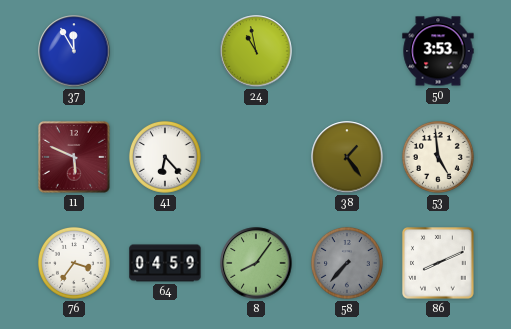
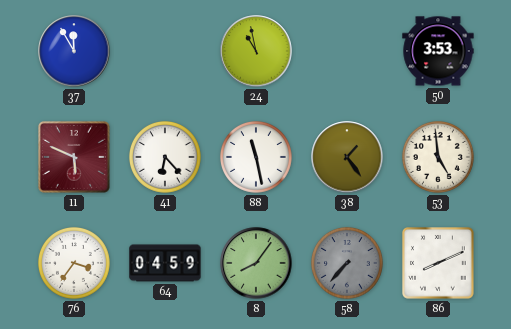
88: none -> 11:28
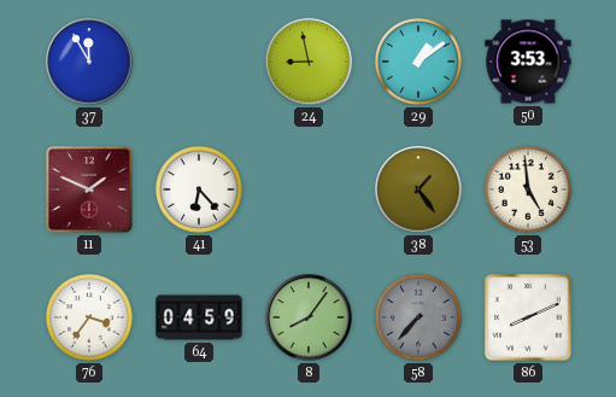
24: 10:58 -> 8:58
29: none -> 1:09
11: 5:49 -> 1:49
88: 11:28 -> none
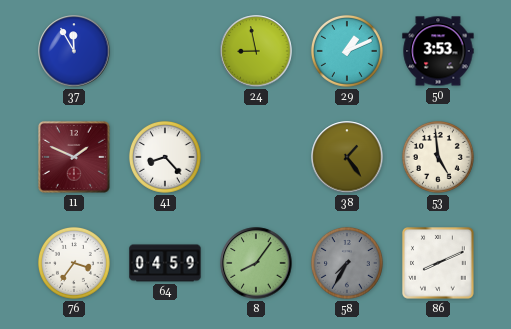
29: 1:09 -> 1:11
41: 6:23 -> 8:23
58: 7:37 -> 7:35
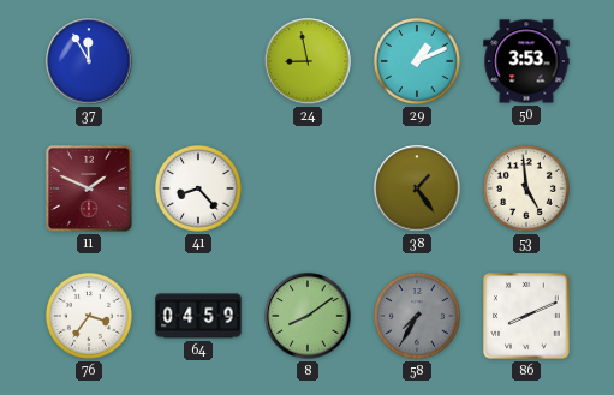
8: 8:06 -> 8:09
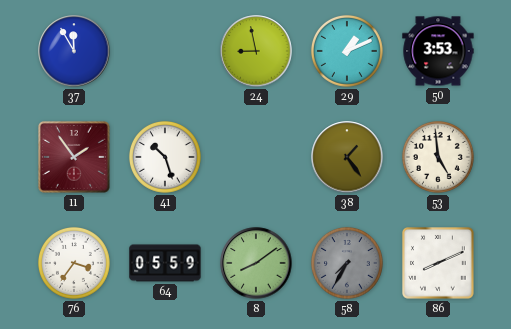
11: 1:49 -> 1:54
41: 8:23 -> 10:27
64: 04:59 -> 05:59
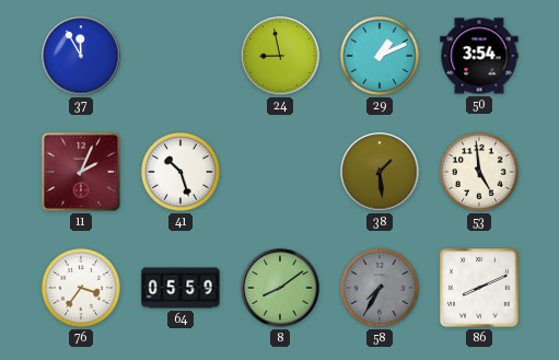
50: 3:53 -> 3:54
11: 1:54 -> 2:04
38: 1:24 -> 1:29
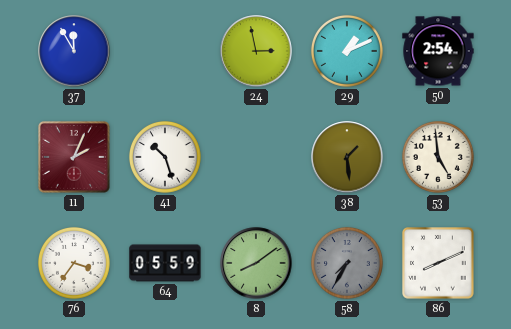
24: 8:58 -> 2:58
50: 3:54 -> 2:54
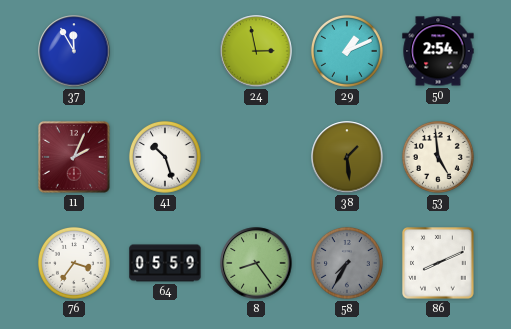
8: 8:09 -> 8:24
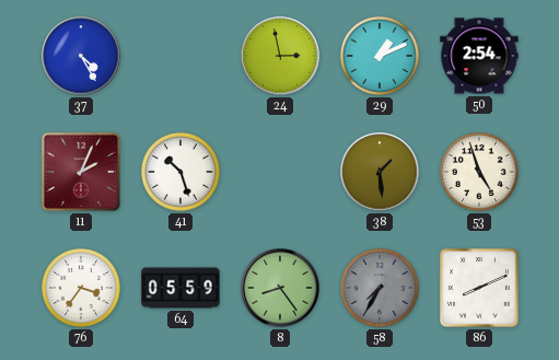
37: 11:55 -> 4:25
53: 4:59 -> 4:57
